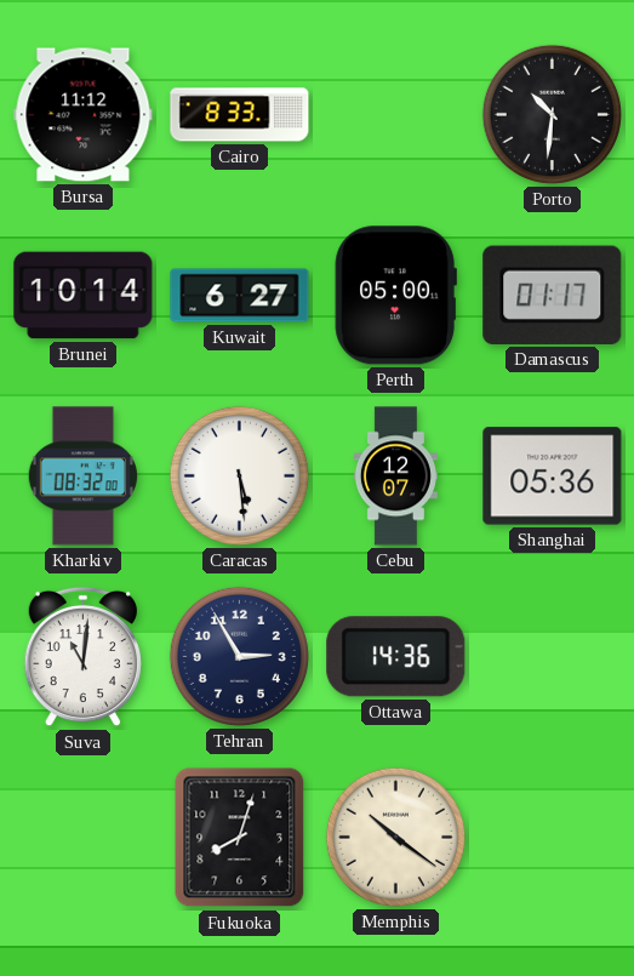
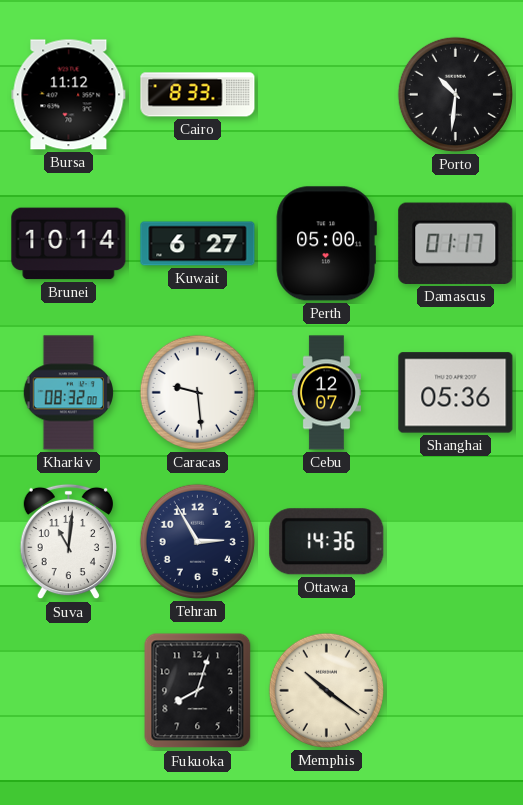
Caracas: 5:29 -> 9:29
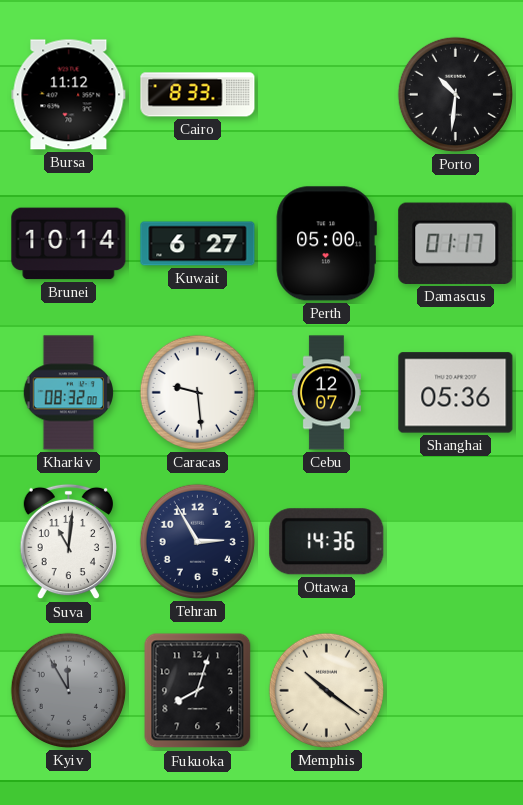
Kyiv: none -> 11:55
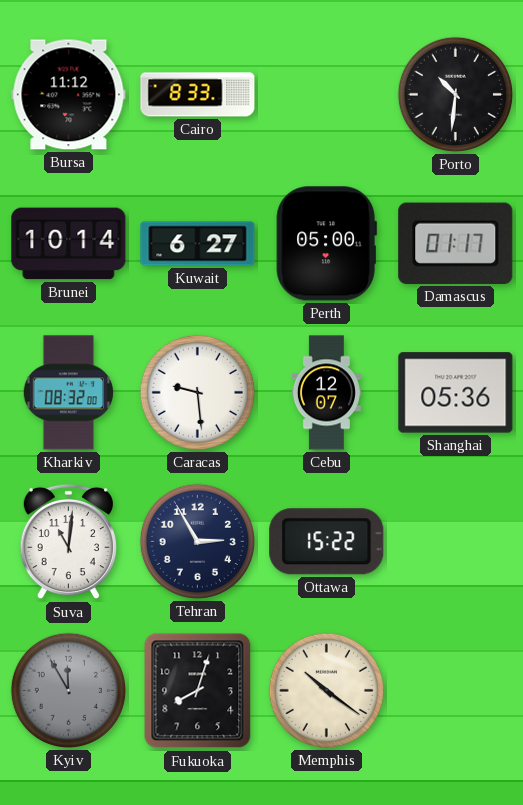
Ottawa: 14:36 -> 15:22
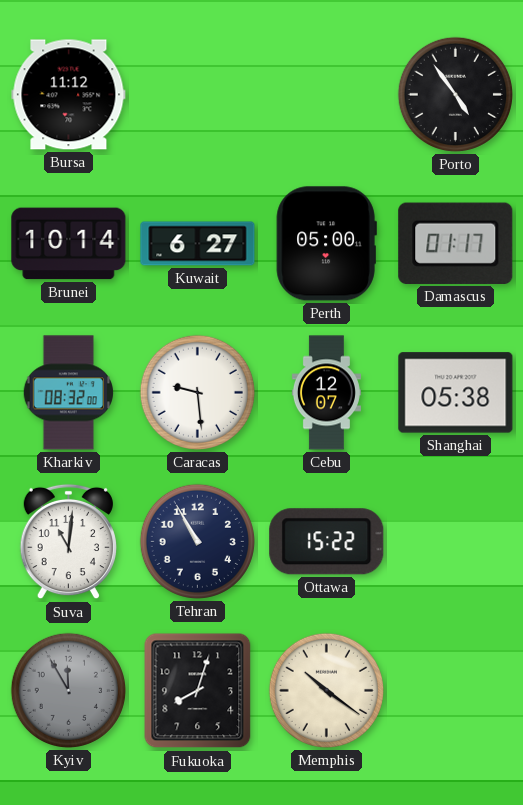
Cairo: 8:33 -> none
Porto: 10:31 -> 4:54
Shanghai: 05:36 -> 05:38
Tehran: 2:55 -> 10:55
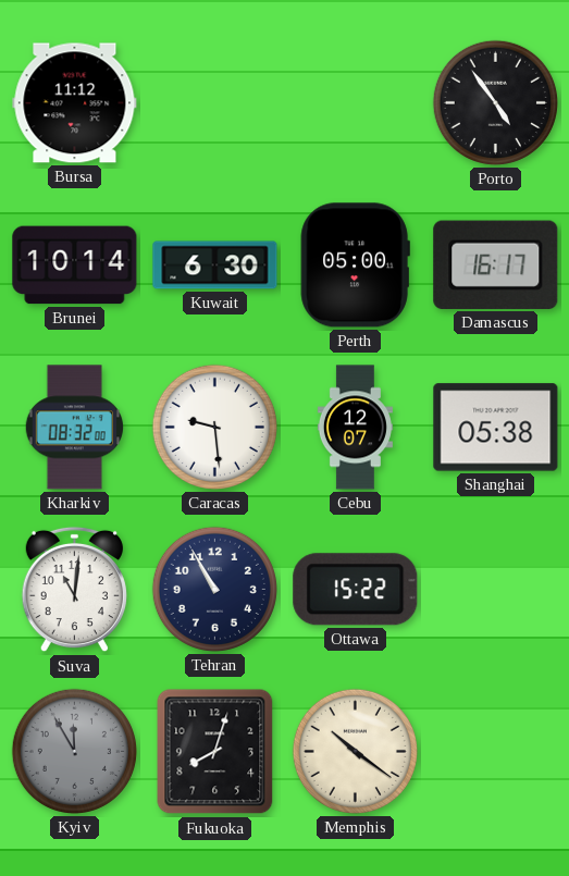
Kuwait: 6:27 -> 6:30
Damascus: 01:17 -> 16:17
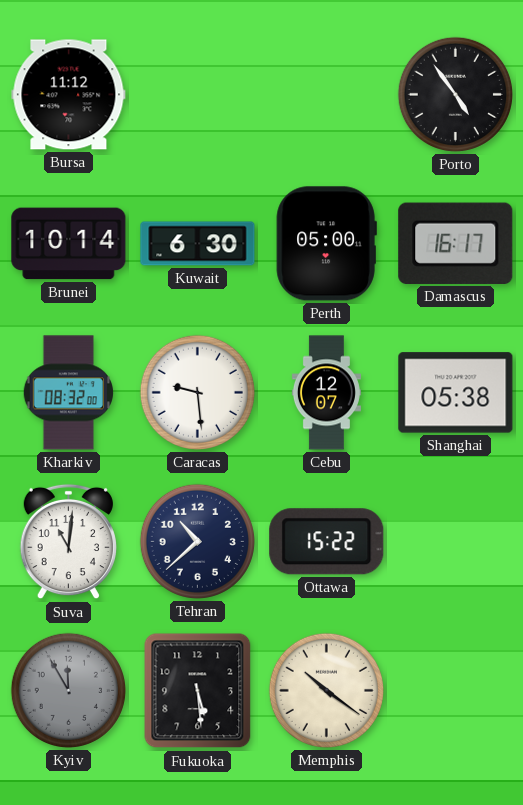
Tehran: 10:55 -> 10:38
Fukuoka: 8:03 -> 5:29
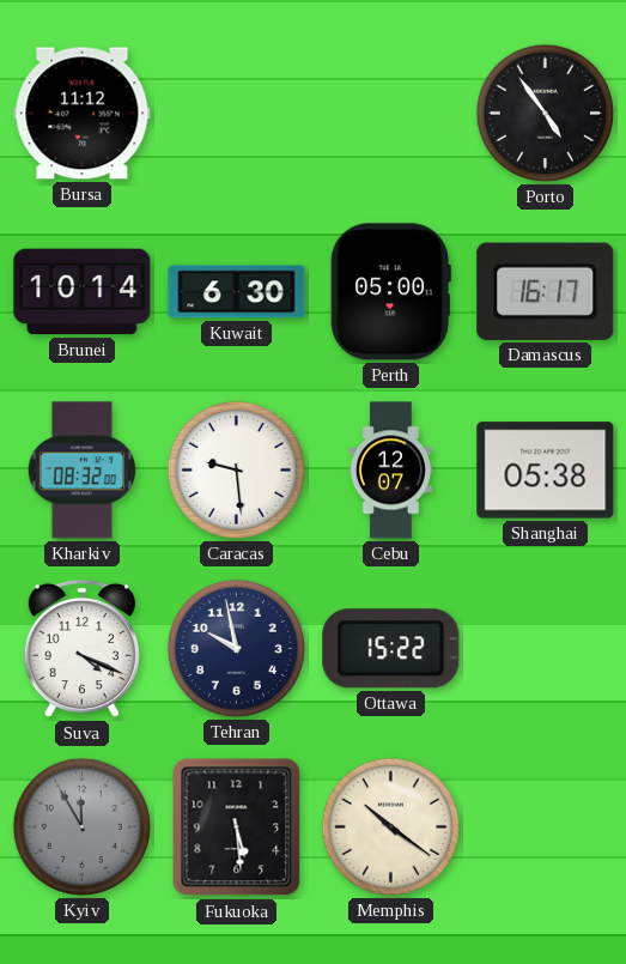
Suva: 11:01 -> 4:19
Tehran: 10:38 -> 9:58
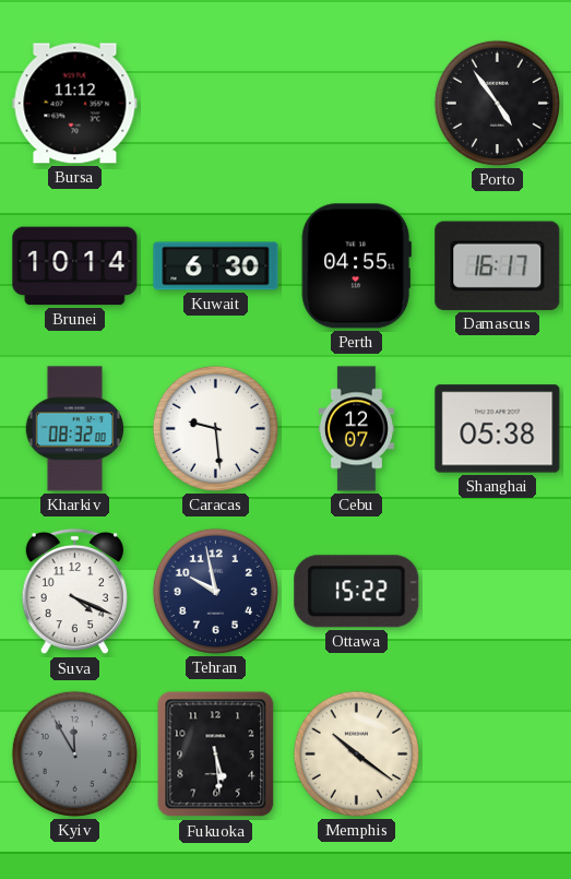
Perth: 05:00 -> 04:55
